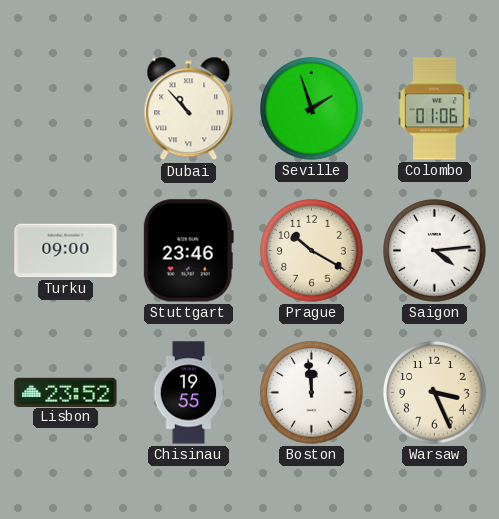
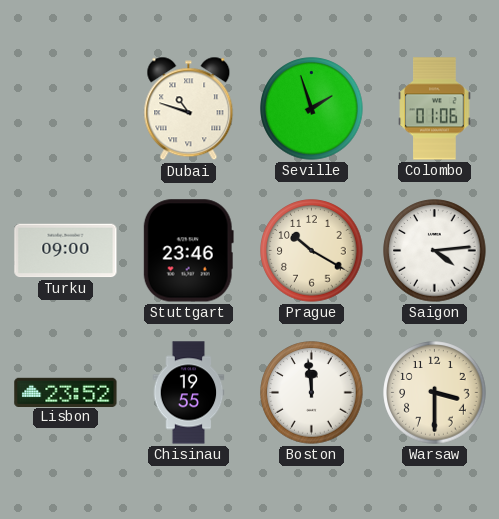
Dubai: 10:53 -> 10:48
Warsaw: 3:26 -> 3:30
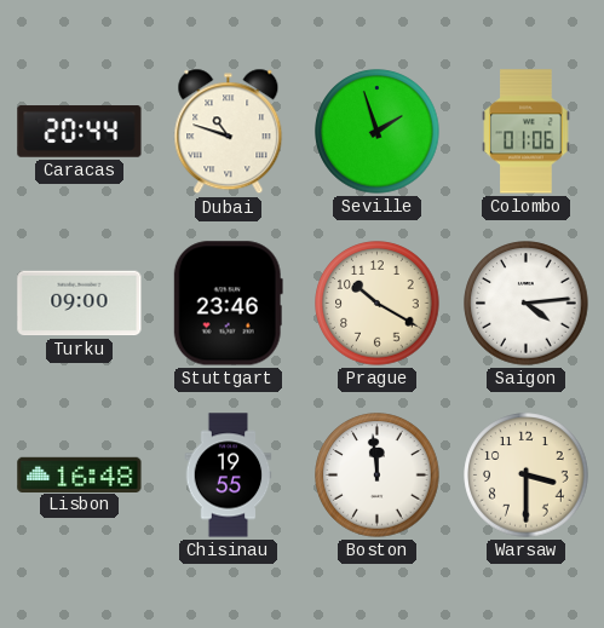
Caracas: none -> 20:44
Lisbon: 23:52 -> 16:48
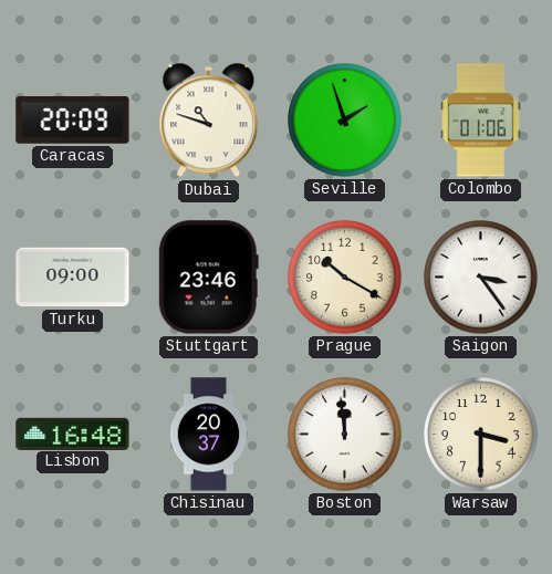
Caracas: 20:44 -> 20:09
Saigon: 4:14 -> 3:24
Chisinau: 19:55 -> 20:37
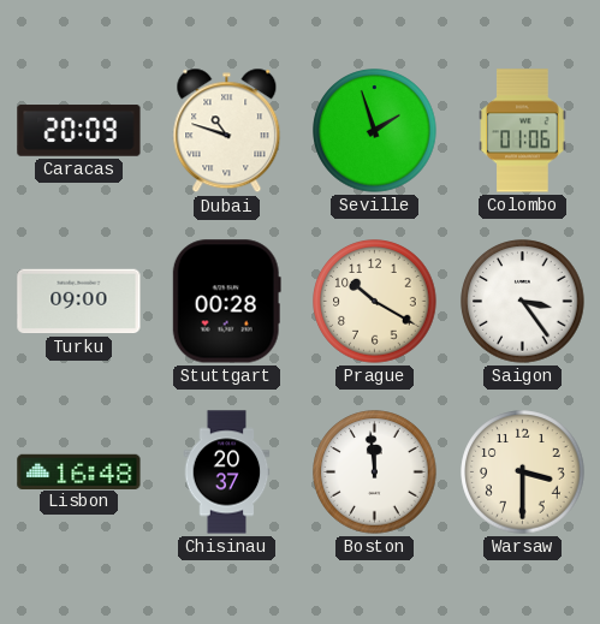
Stuttgart: 23:46 -> 00:28
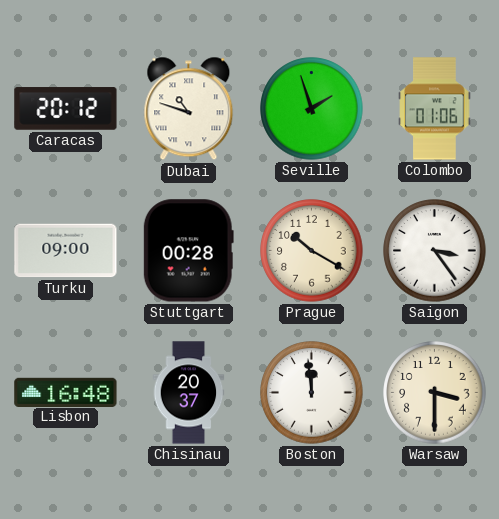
Caracas: 20:09 -> 20:12
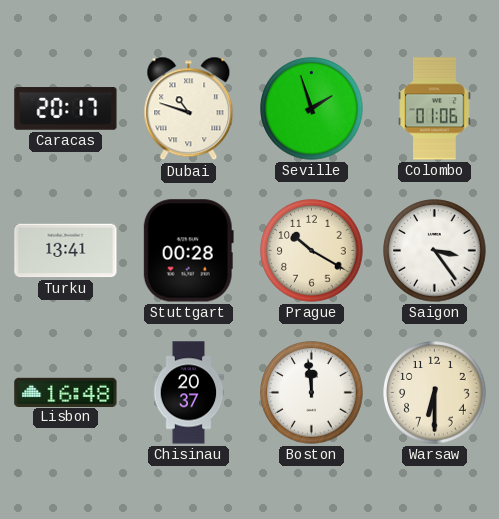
Caracas: 20:12 -> 20:17
Turku: 09:00 -> 13:41
Warsaw: 3:30 -> 6:30
